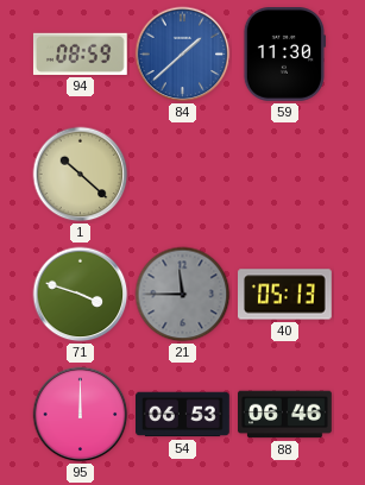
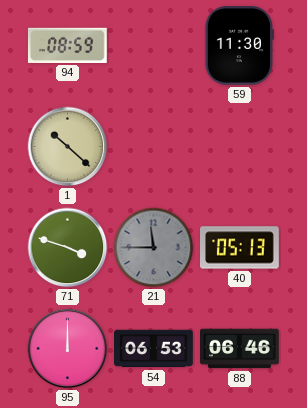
84: 1:38 -> none
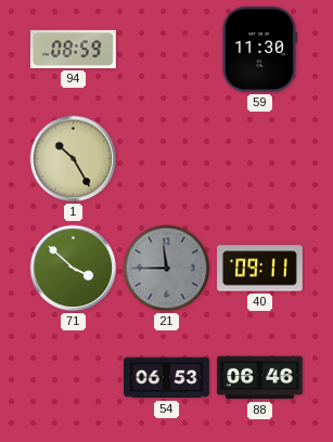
1: 10:22 -> 10:25
71: 3:48 -> 3:52
40: 05:13 -> 09:11
95: 12:00 -> none
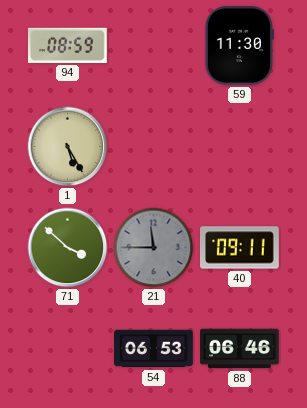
1: 10:25 -> 5:25
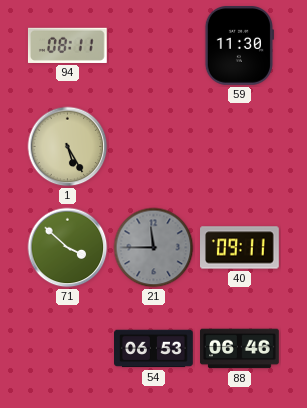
94: 08:59 -> 08:11
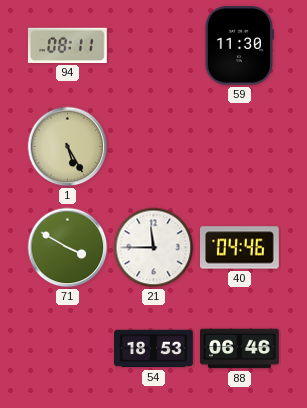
71: 3:52 -> 3:50
21 dial: grey -> white
40: 09:11 -> 04:46
54: 06:53 -> 18:53
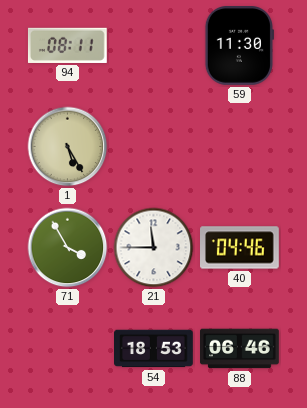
71: 3:50 -> 3:55
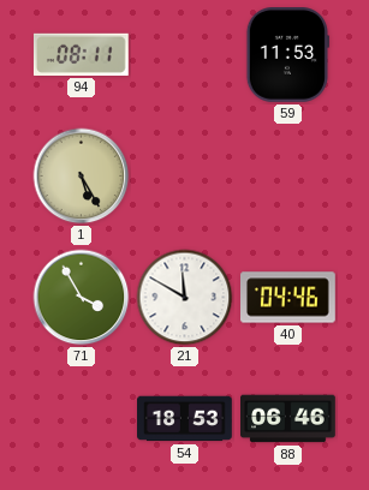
59: 11:30 -> 11:53
21: 11:45 -> 11:50
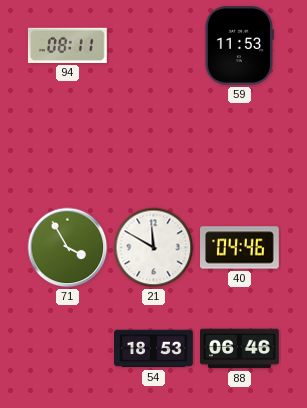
1: 5:25 -> none
